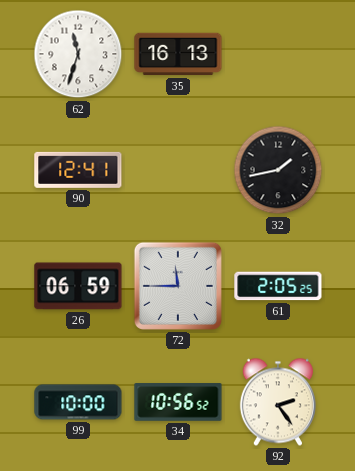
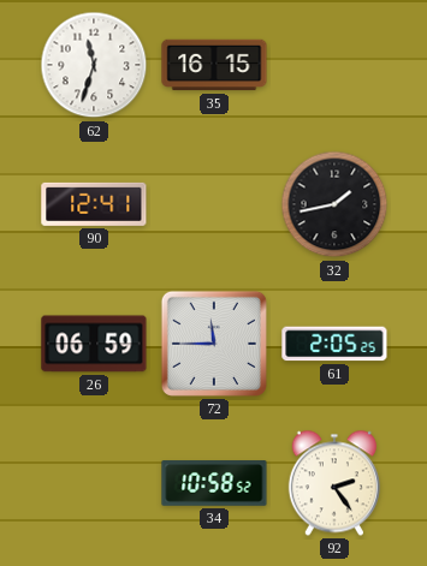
35: 16:13 -> 16:15
99: 10:00 -> none
34: 10:56 -> 10:58
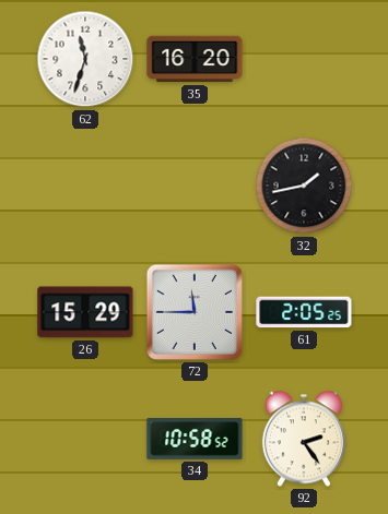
35: 16:15 -> 16:20
90: 12:41 -> none
26: 06:59 -> 15:29
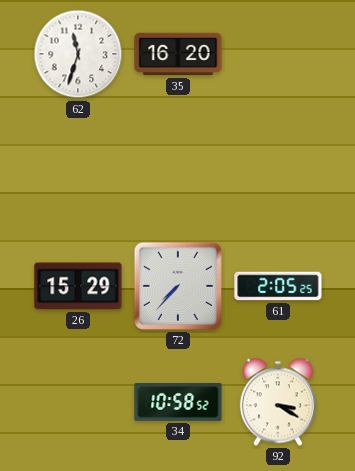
32: 1:43 -> none
72: 11:45 -> 7:37
92: 2:24 -> 3:20
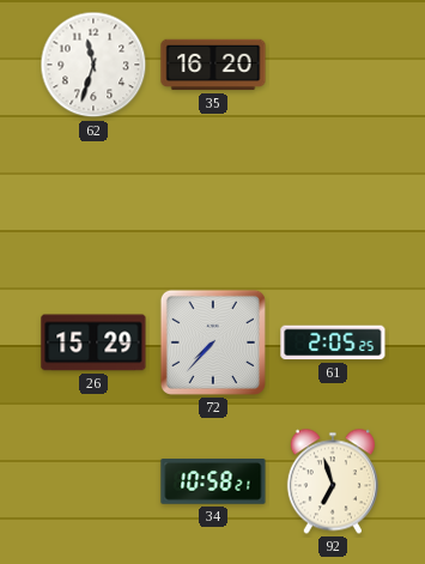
34: 10:58:52 -> 10:58:21
92: 3:20 -> 6:57
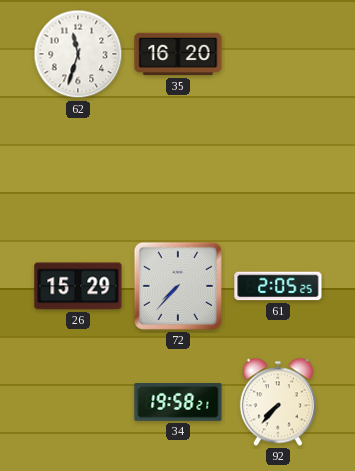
34: 10:58 -> 19:58
92: 6:57 -> 7:37
